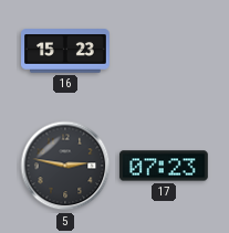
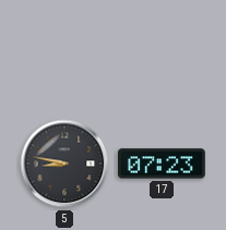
16: 15:23 -> none
5: 2:47 -> 8:47
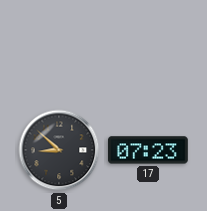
5: 8:47 -> 8:52
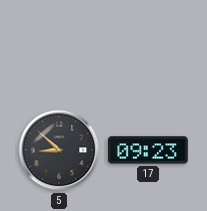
17: 07:23 -> 09:23
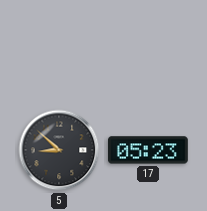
17: 09:23 -> 05:23
